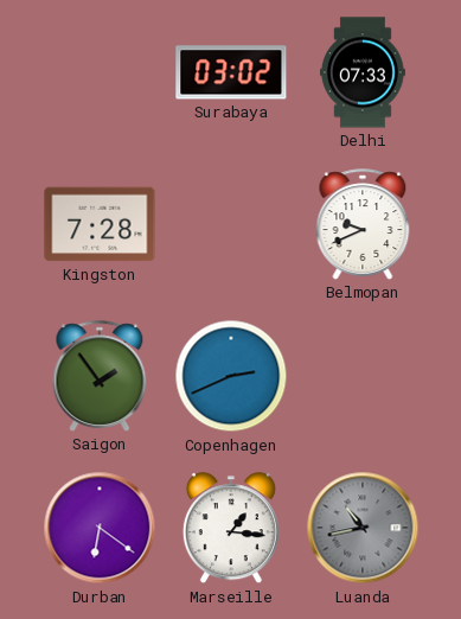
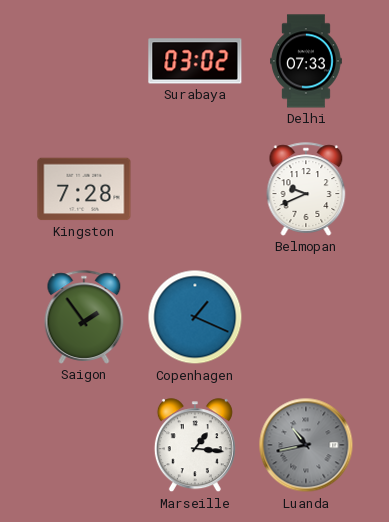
Copenhagen: 2:41 -> 1:19
Durban: 6:21 -> none
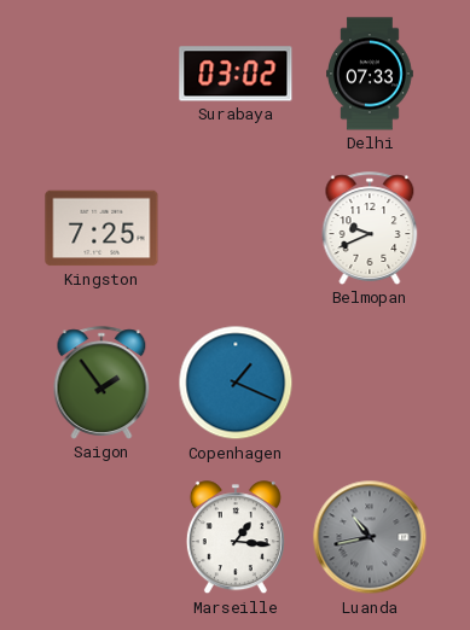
Kingston: 7:28 -> 7:25
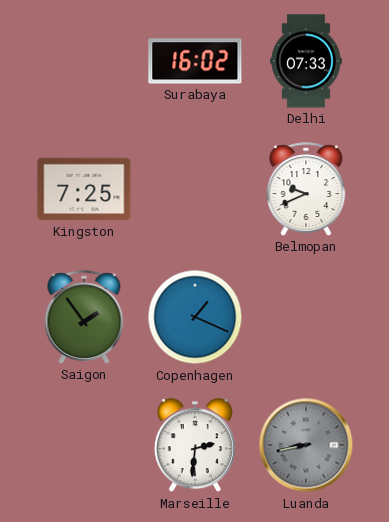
Surabaya: 03:02 -> 16:02
Marseille: 1:16 -> 2:31
Luanda: 10:43 -> 8:43
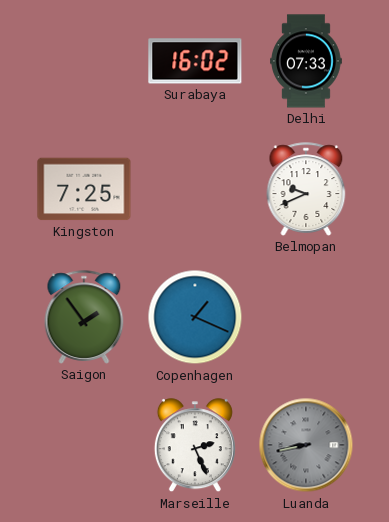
Marseille: 2:31 -> 2:26
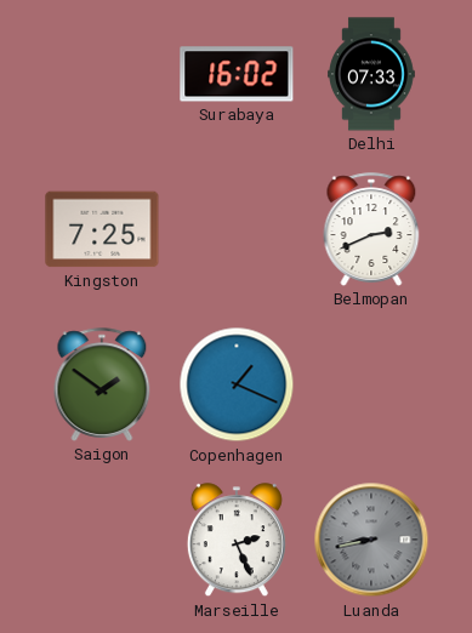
Belmopan: 9:41 -> 2:41
Saigon: 1:54 -> 1:51
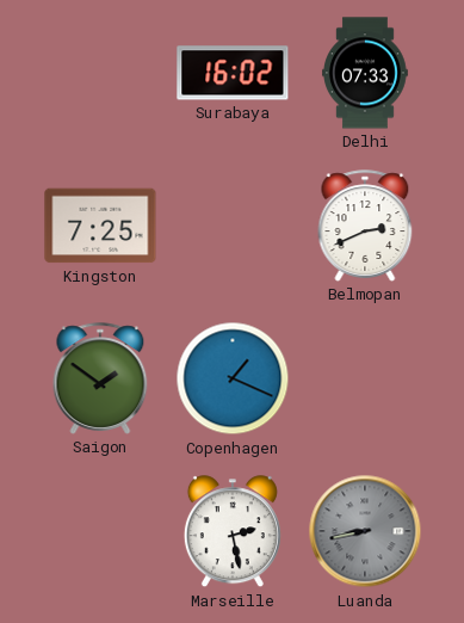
Marseille: 2:26 -> 2:28
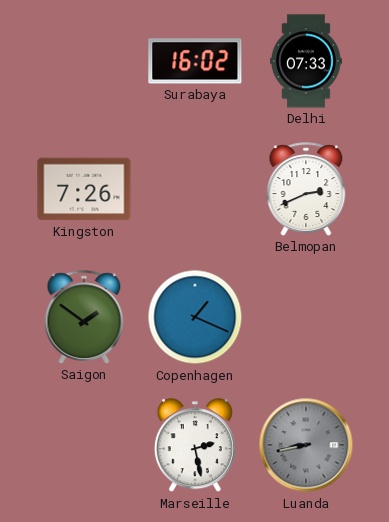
Kingston: 7:25 -> 7:26
